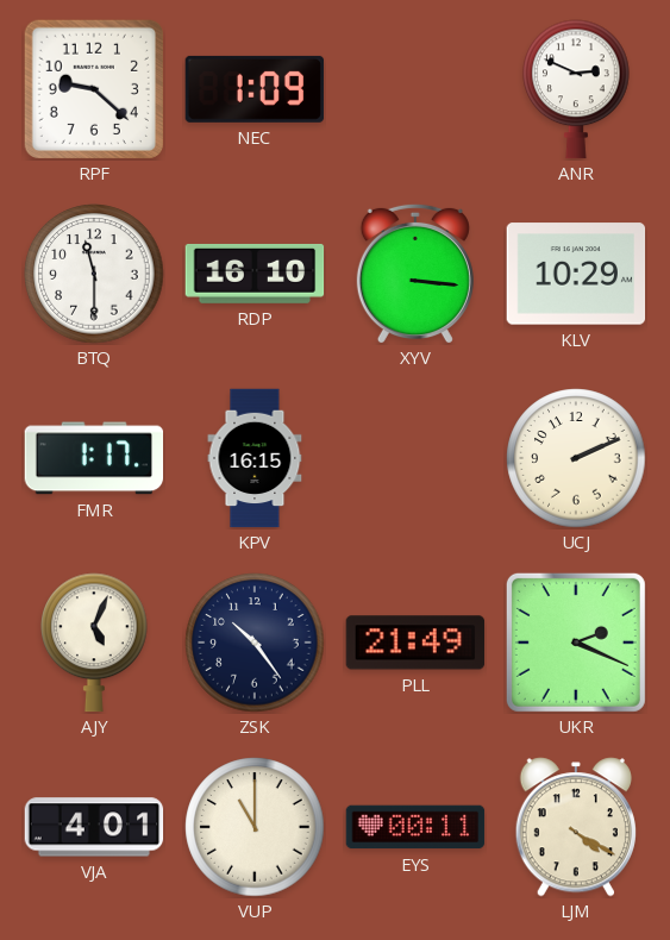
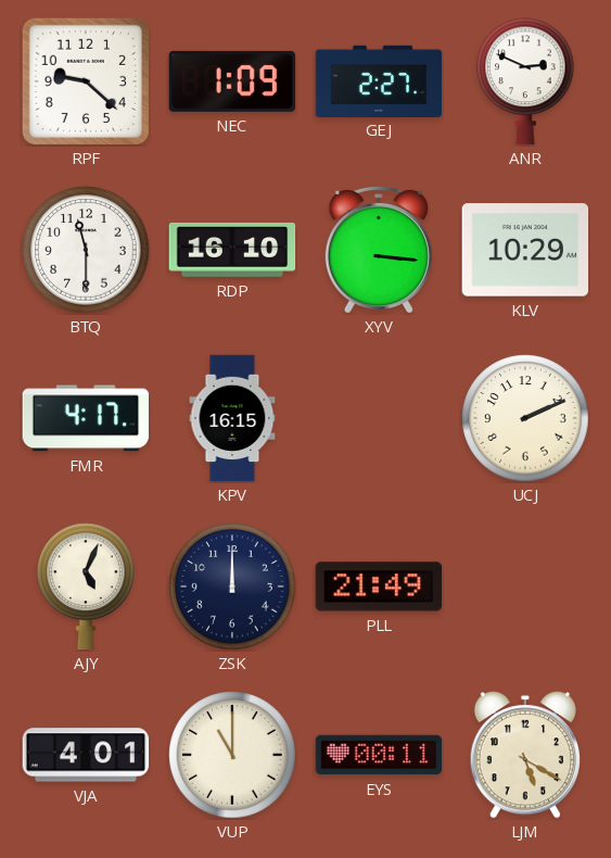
GEJ: none -> 2:27
FMR: 1:17 -> 4:17
ZSK: 10:24 -> 12:00
UKR: 2:19 -> none
LJM: 4:20 -> 5:20
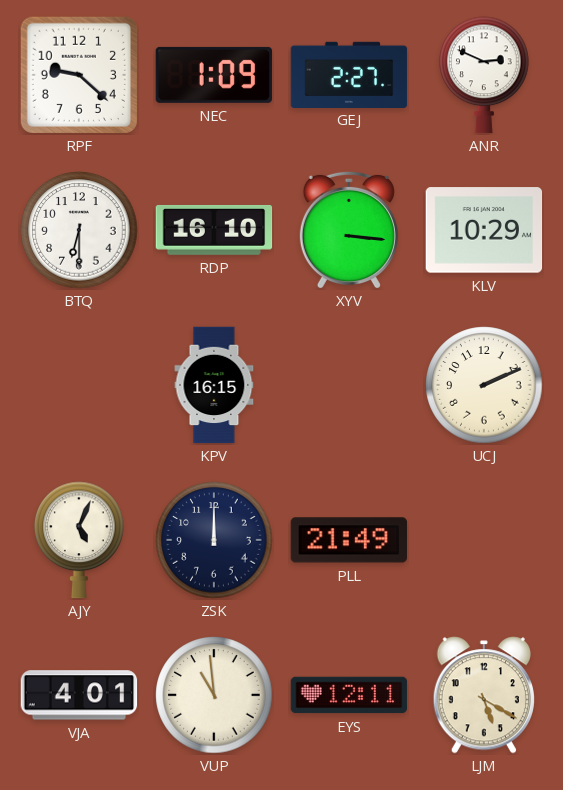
BTQ: 11:30 -> 6:30
FMR: 4:17 -> none
VUP: 11:00 -> 10:59
EYS: 00:11 -> 12:11
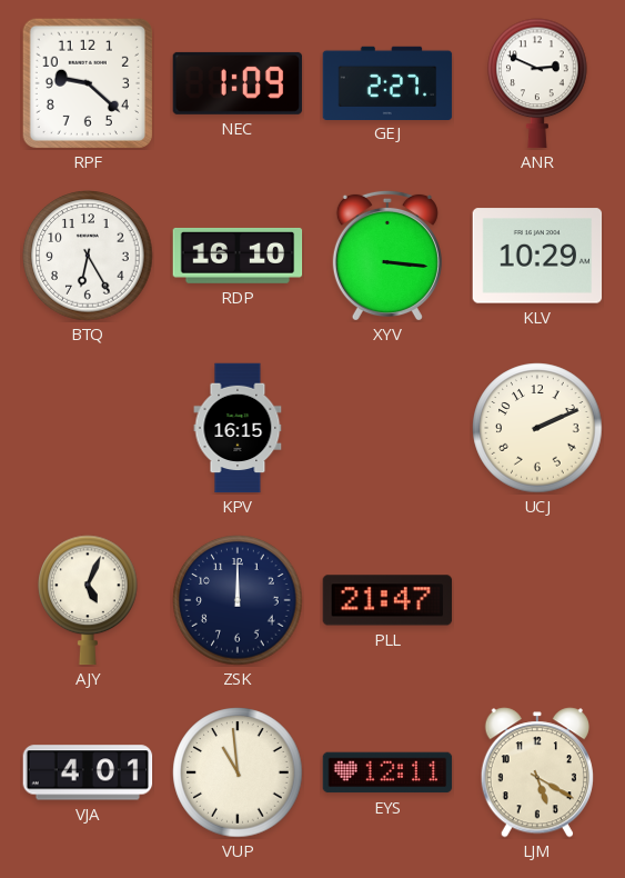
BTQ: 6:30 -> 6:25
PLL: 21:49 -> 21:47
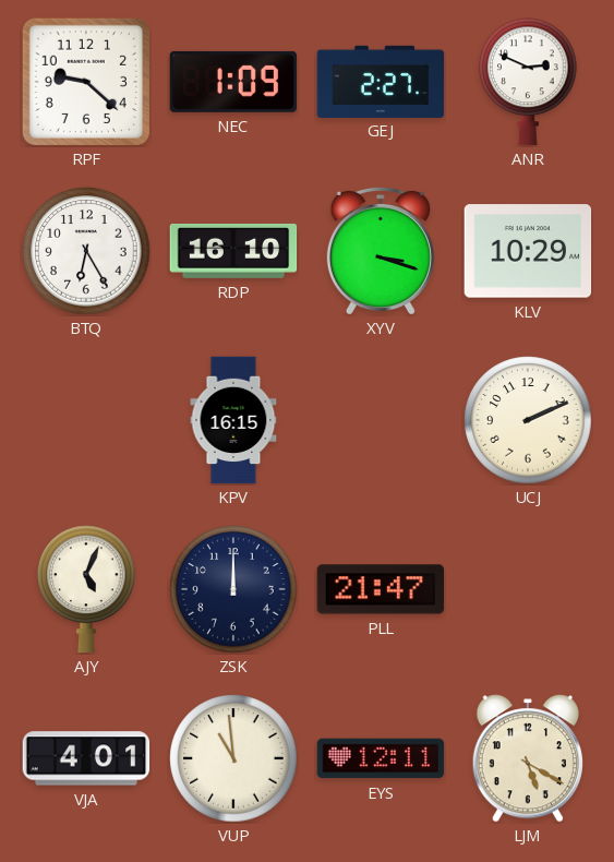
XYV: 3:16 -> 3:18
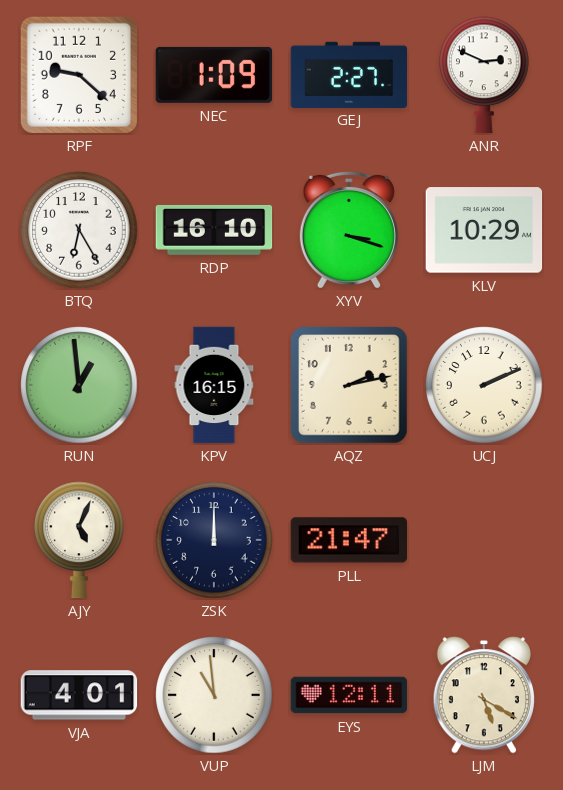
RUN: none -> 12:59
AQZ: none -> 2:13
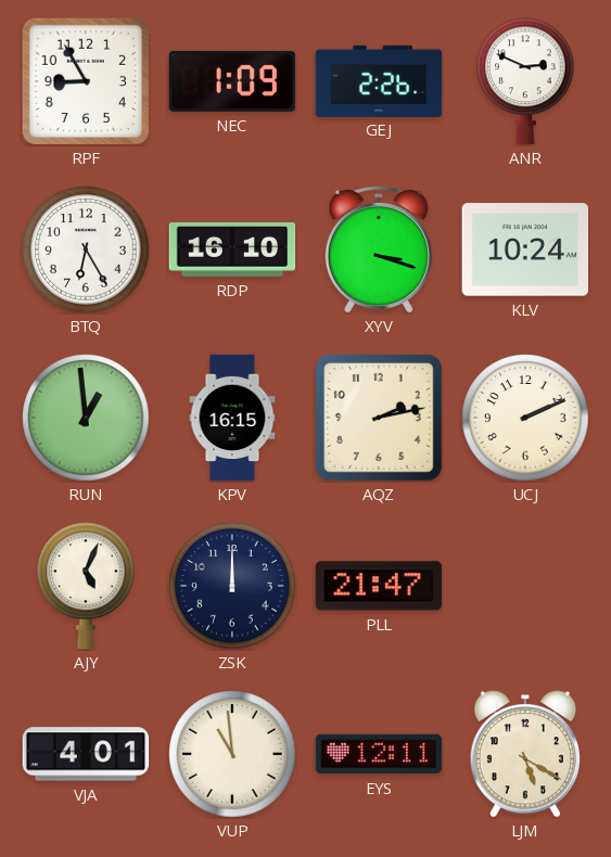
RPF: 9:22 -> 8:55
GEJ: 2:27 -> 2:26
KLV: 10:29 -> 10:24
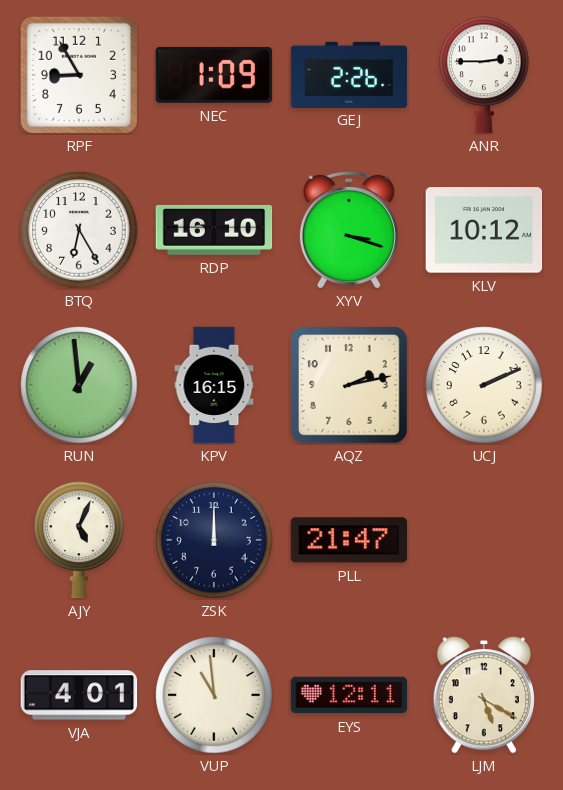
ANR: 2:49 -> 2:45
KLV: 10:24 -> 10:12
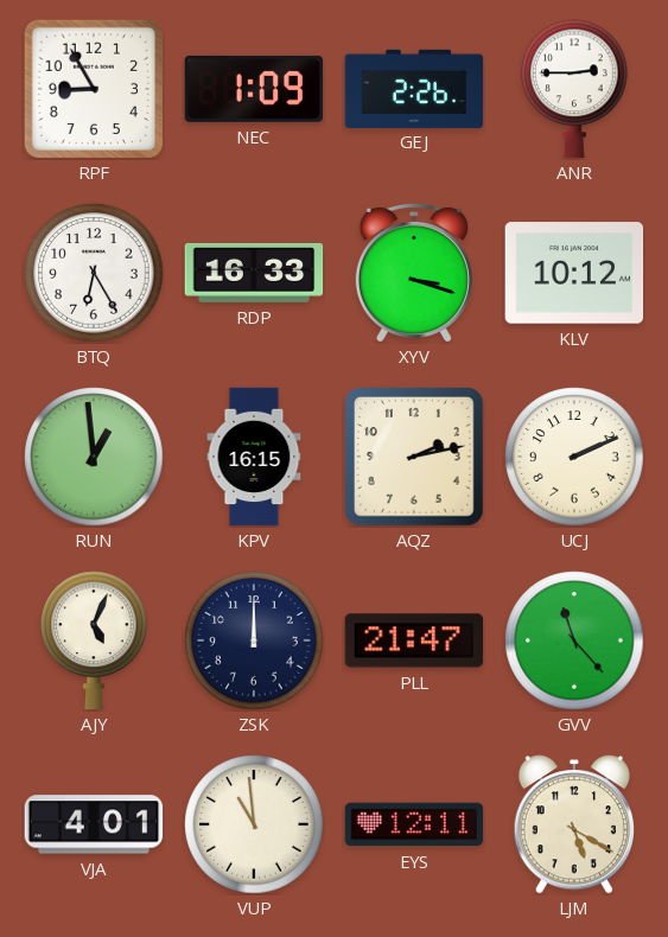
RDP: 16:10 -> 16:33
GVV: none -> 11:23
